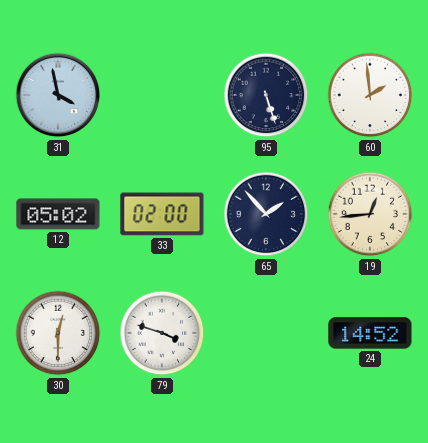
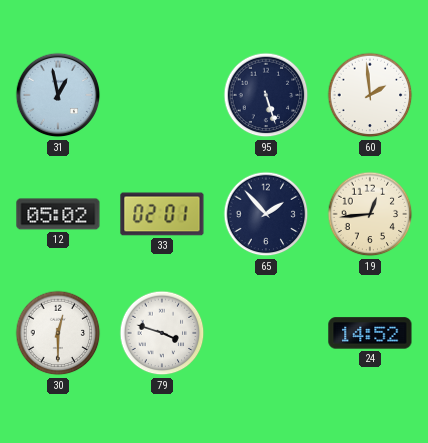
31: 3:58 -> 12:58
33: 02:00 -> 02:01
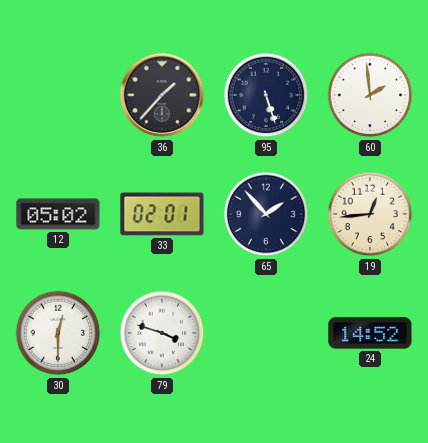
31: 12:58 -> none
36: none -> 1:37
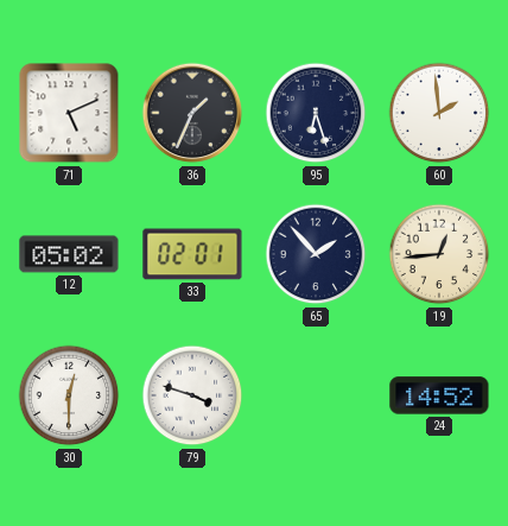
71: none -> 5:11
36: 1:37 -> 1:34
95: 5:27 -> 6:27
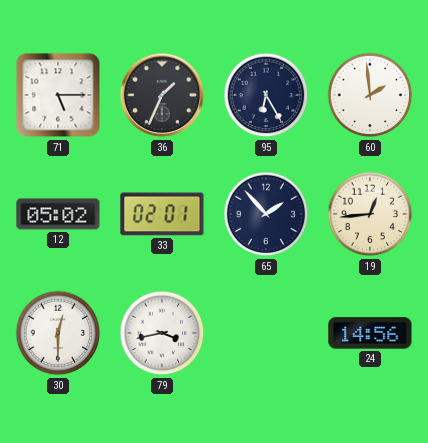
71: 5:11 -> 5:15
95: 6:27 -> 6:25
79: 3:48 -> 3:43
24: 14:52 -> 14:56
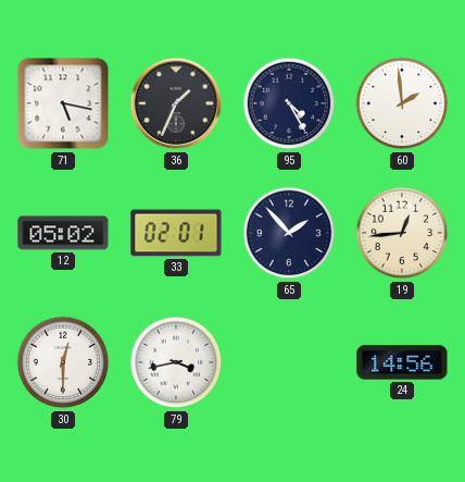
71: 5:15 -> 5:17
95: 6:25 -> 4:25
